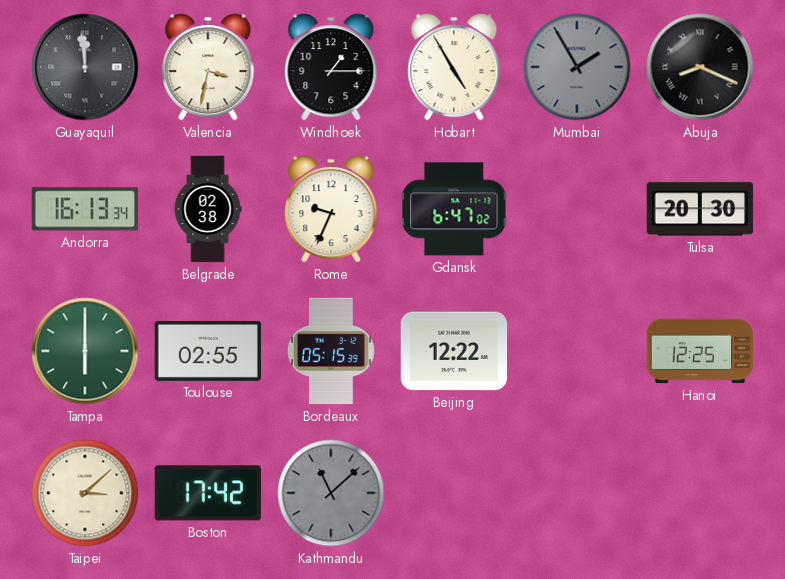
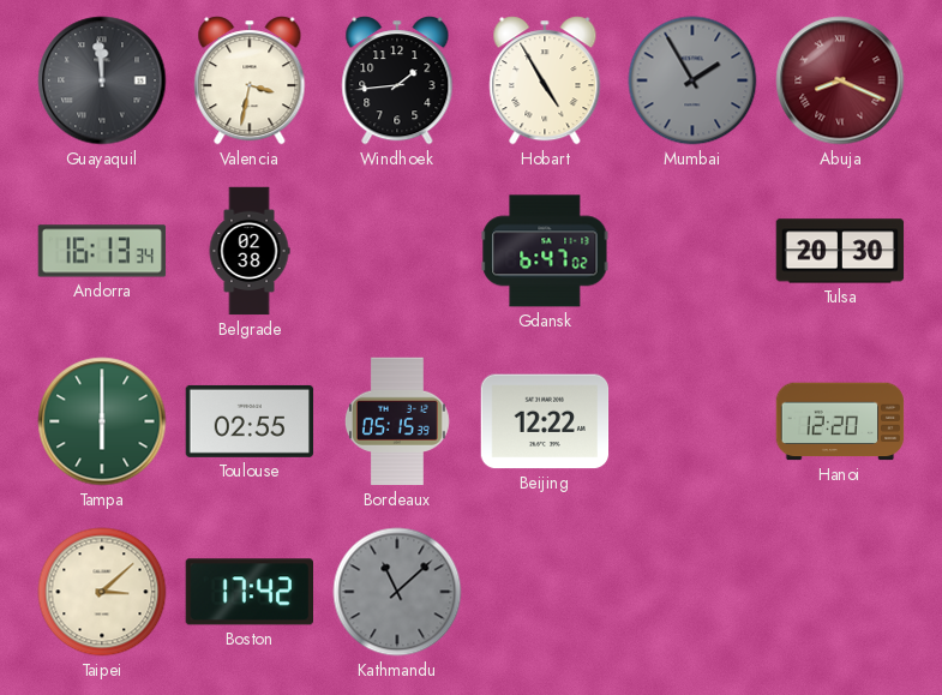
Windhoek: 1:15 -> 1:44
Abuja dial: black -> burgundy
Rome: 9:34 -> none
Hanoi: 12:25 -> 12:20
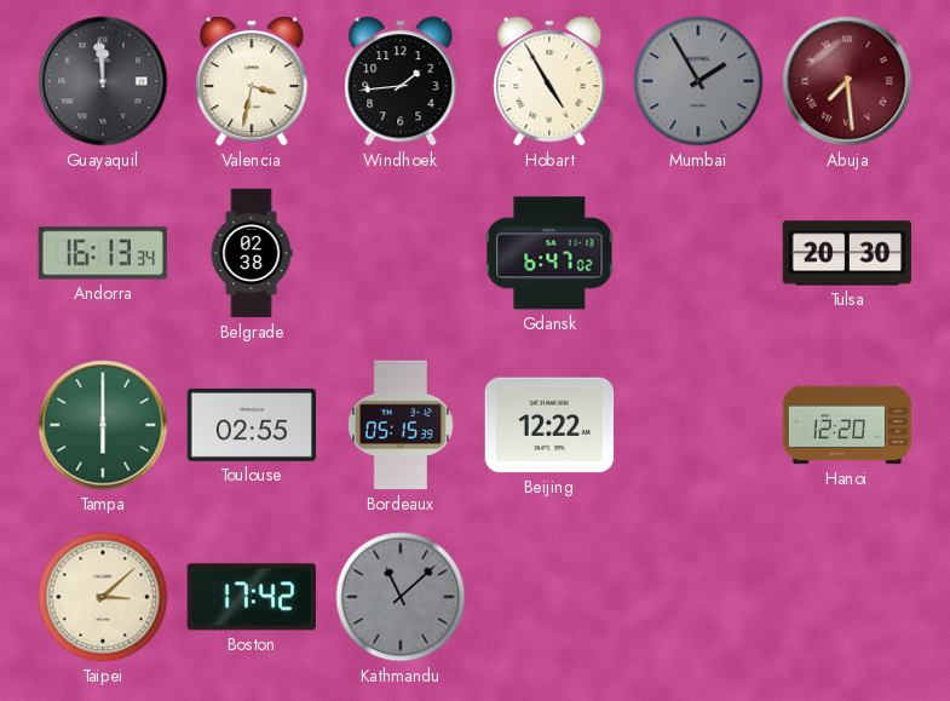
Abuja: 8:19 -> 7:29
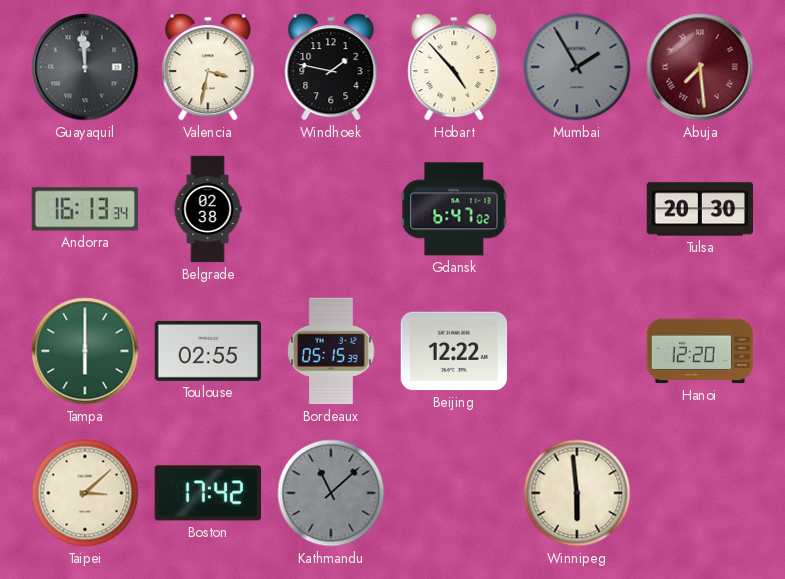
Windhoek: 1:44 -> 1:47
Hobart: 4:55 -> 4:53
Winnipeg: none -> 5:59
